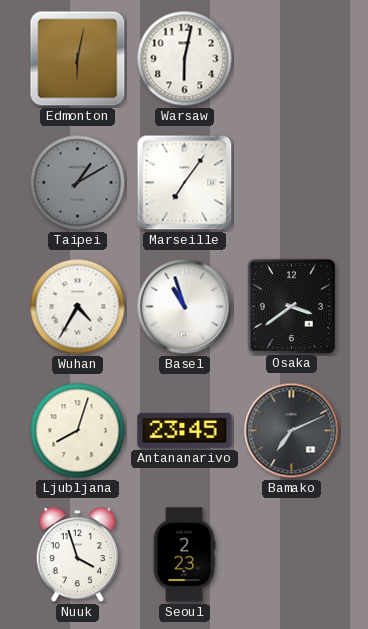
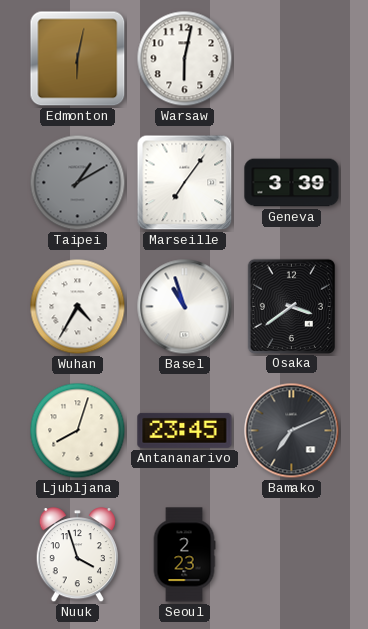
Geneva: none -> 3:39
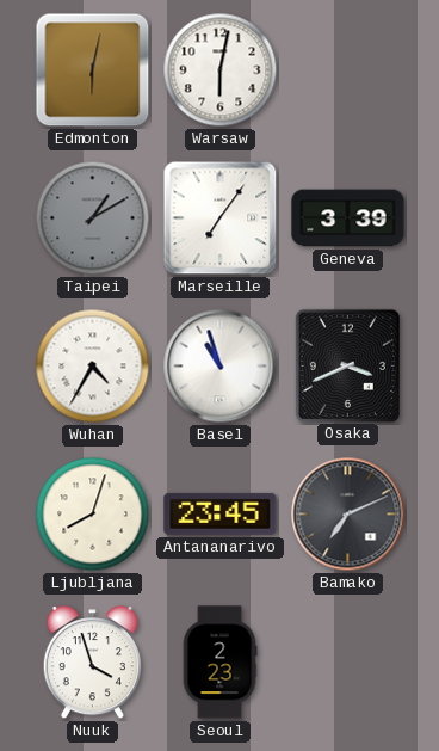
Osaka: 3:39 -> 3:41
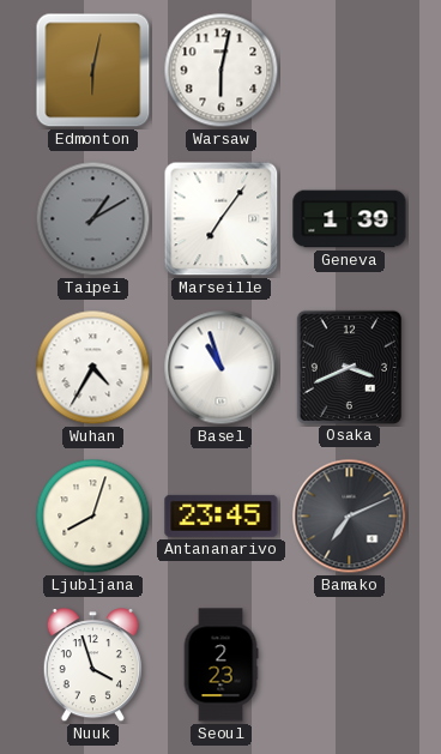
Geneva: 3:39 -> 1:39
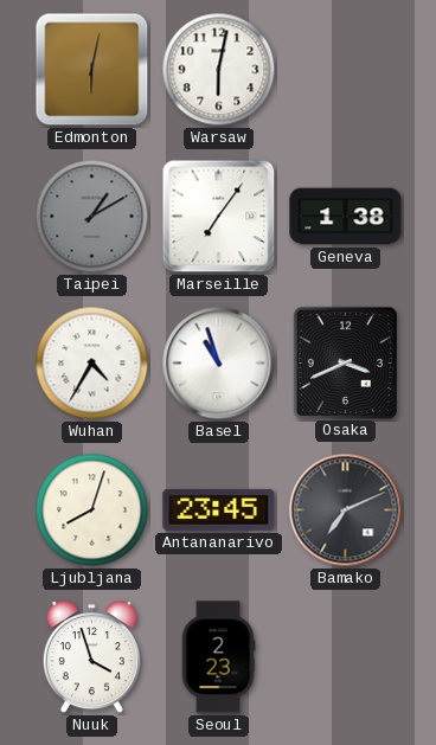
Geneva: 1:39 -> 1:38
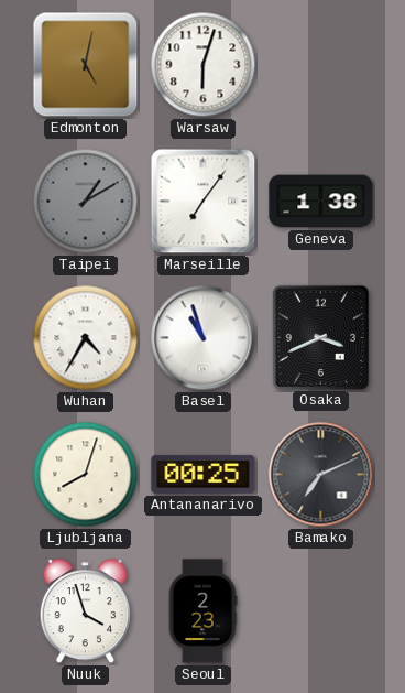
Edmonton: 6:02 -> 5:02
Warsaw: 6:02 -> 6:03
Antananarivo: 23:45 -> 00:25
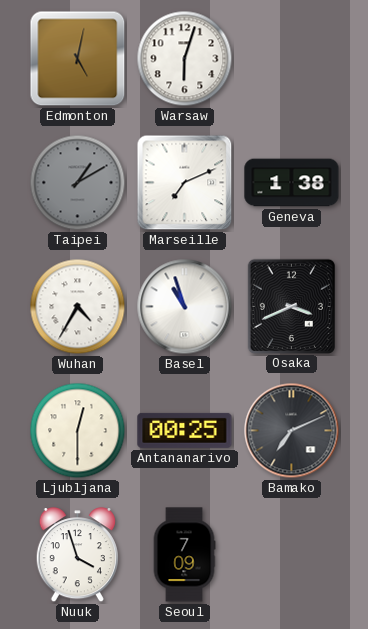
Marseille: 7:06 -> 7:11
Ljubljana: 8:03 -> 12:30
Seoul: 2:23 -> 7:09
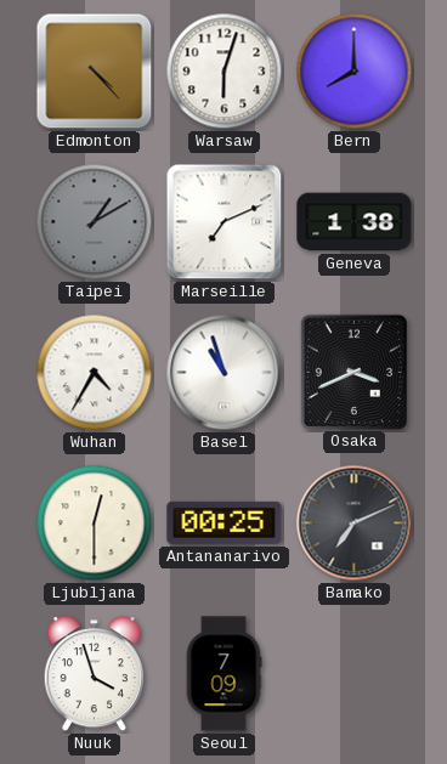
Edmonton: 5:02 -> 4:23
Bern: none -> 8:00
